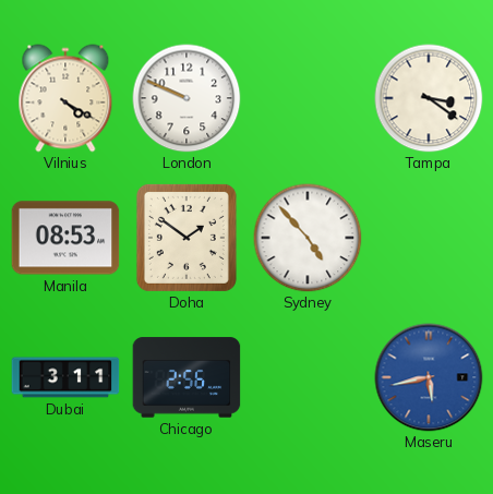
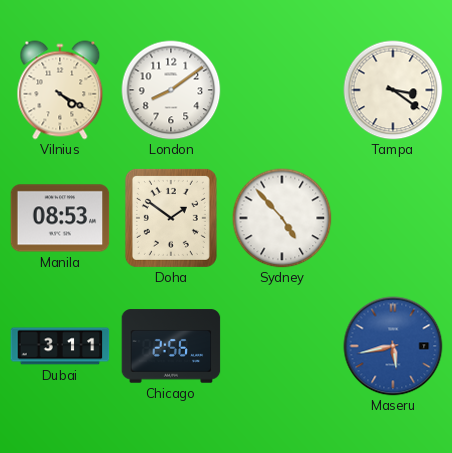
London: 9:49 -> 8:09
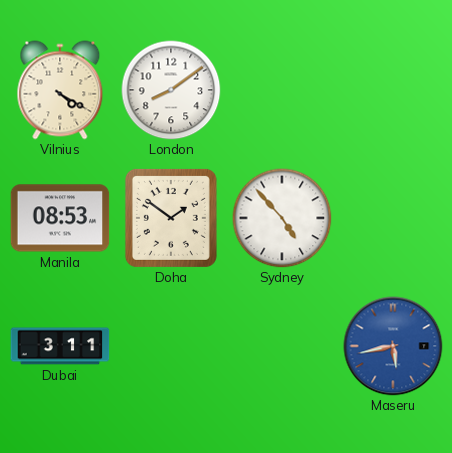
Tampa: 3:21 -> none
Chicago: 2:56 -> none
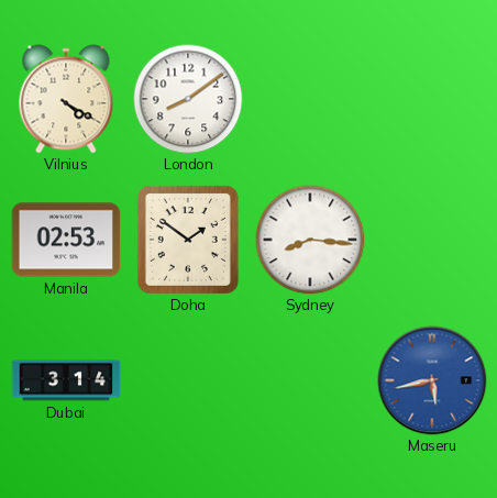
Manila: 08:53 -> 02:53
Sydney: 4:53 -> 8:16
Dubai: 3:11 -> 3:14
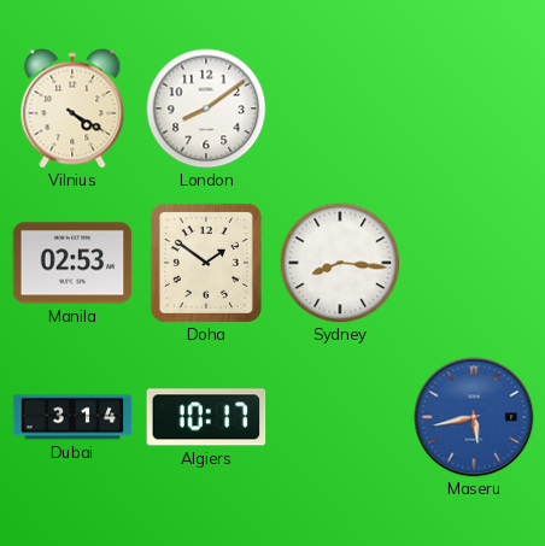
Algiers: none -> 10:17
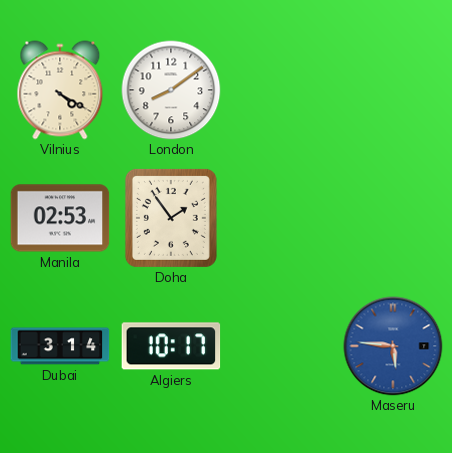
Doha: 1:51 -> 1:54
Sydney: 8:16 -> none
Maseru: 5:43 -> 5:46
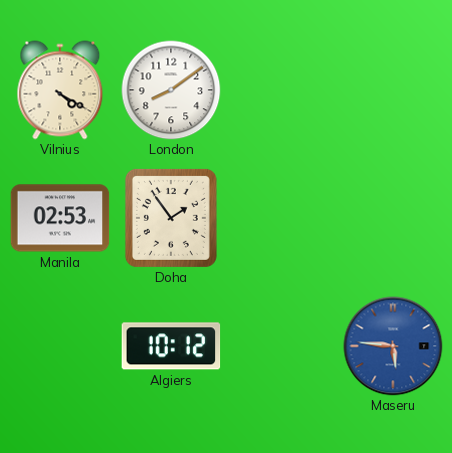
Dubai: 3:14 -> none
Algiers: 10:17 -> 10:12
